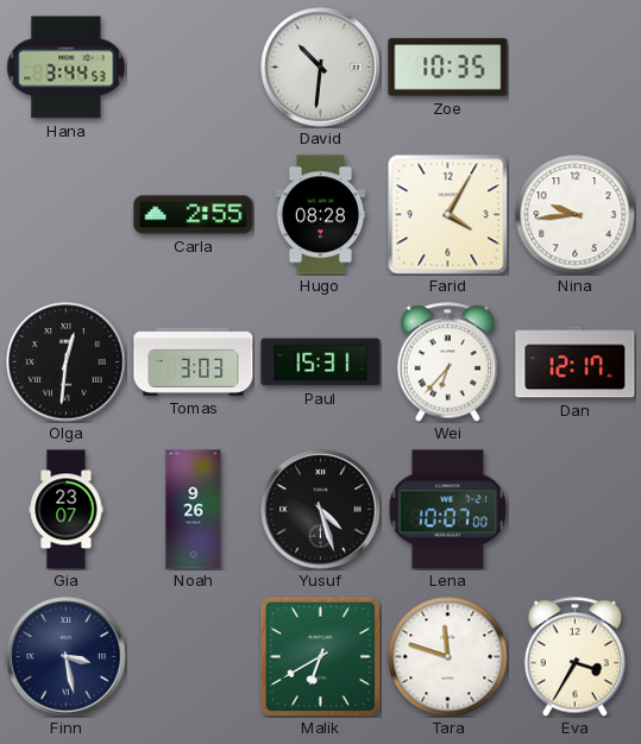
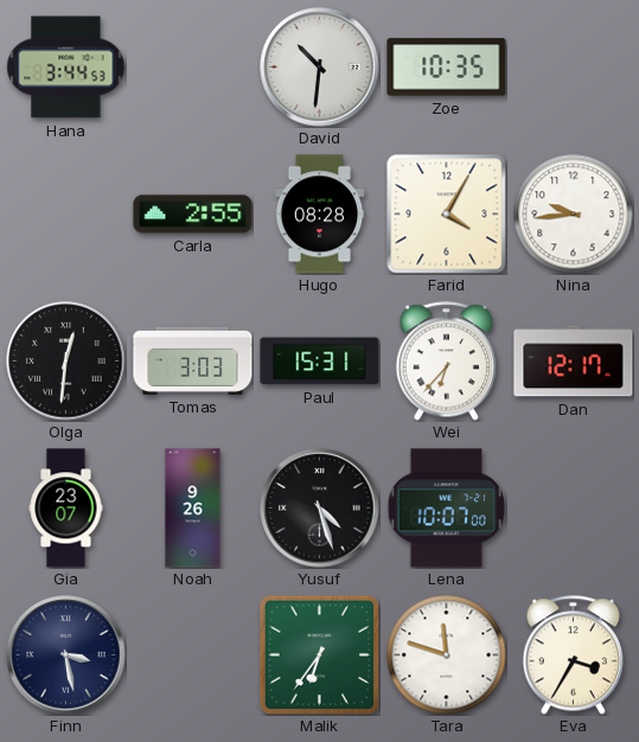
Malik: 6:40 -> 6:36
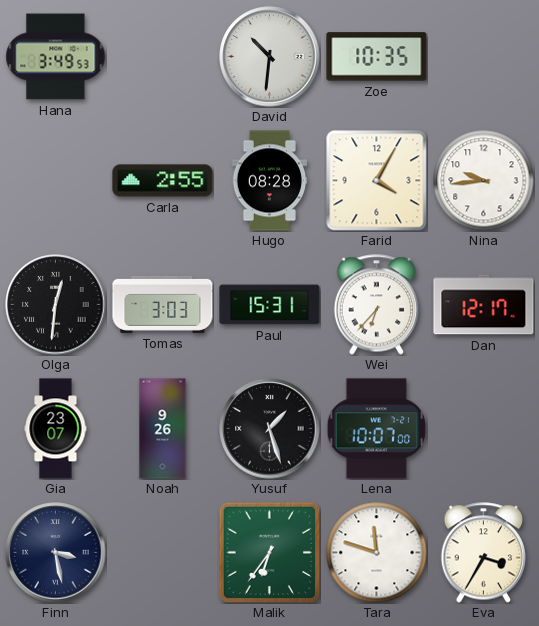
Hana: 3:44 -> 3:49
Yusuf: 4:27 -> 1:27
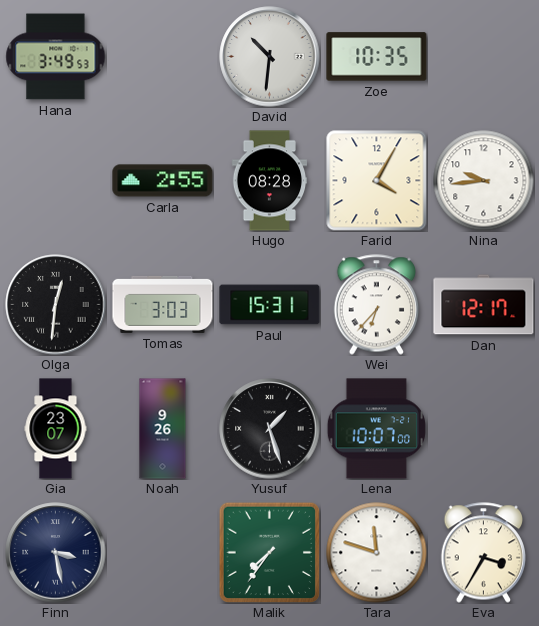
Malik: 6:36 -> 7:36
